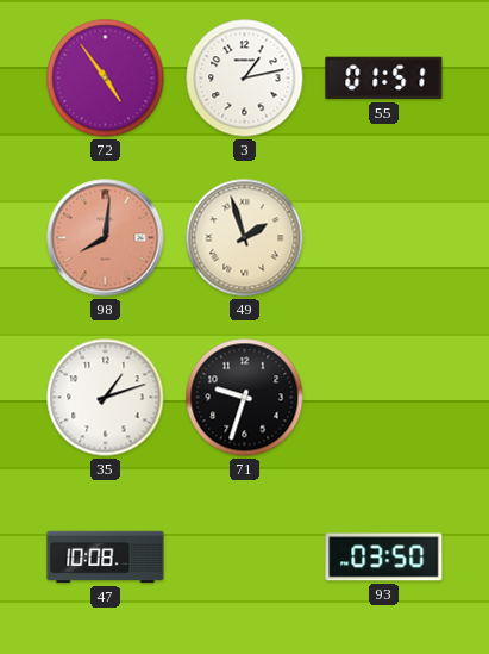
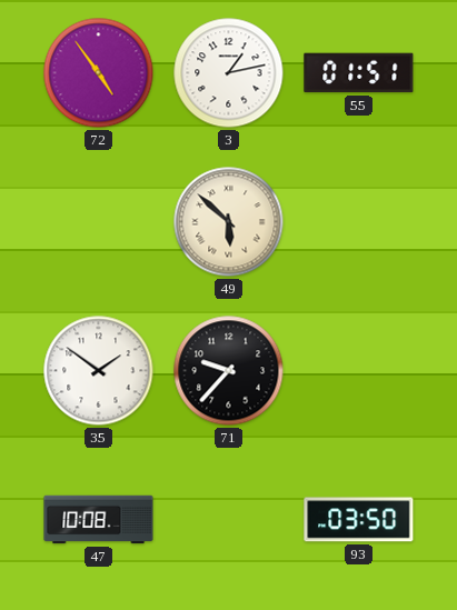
98: 8:01 -> none
49: 1:57 -> 5:52
35: 1:12 -> 1:51
71: 9:33 -> 9:37
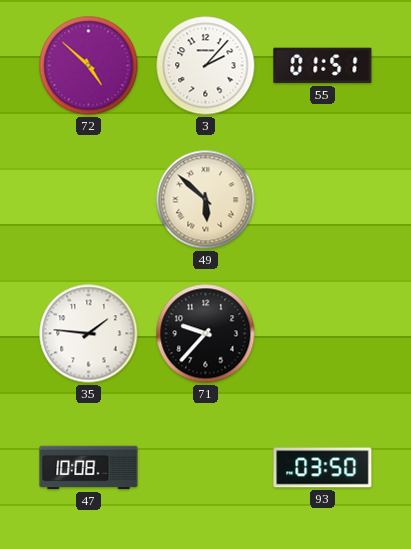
72: 4:54 -> 4:52
3: 1:13 -> 2:07
35: 1:51 -> 1:46
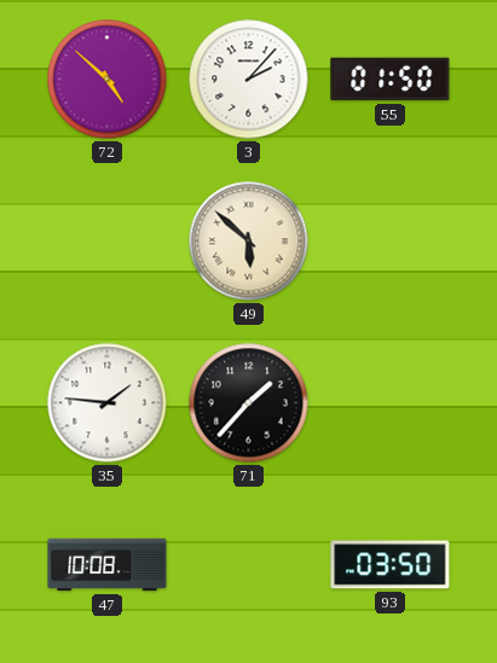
55: 01:51 -> 01:50
71: 9:37 -> 1:37
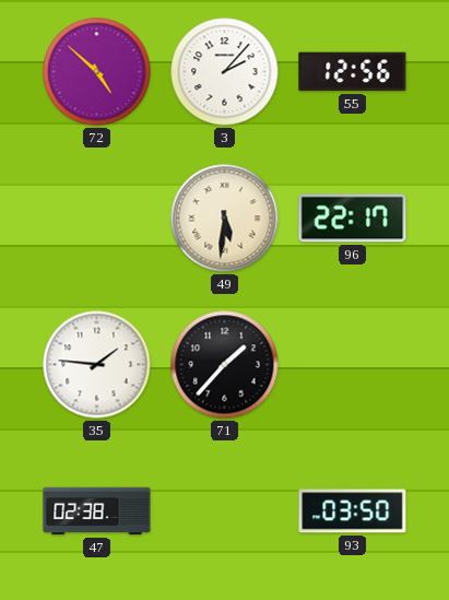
55: 01:50 -> 12:56
49: 5:52 -> 5:31
96: none -> 22:17
47: 10:08 -> 02:38
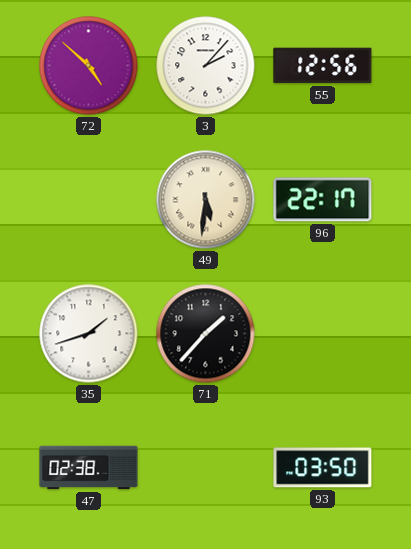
35: 1:46 -> 1:42
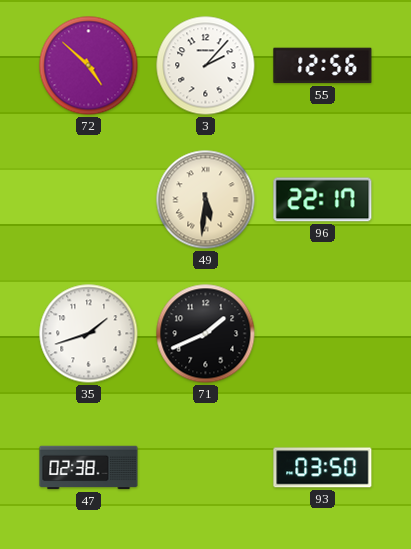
71: 1:37 -> 1:41
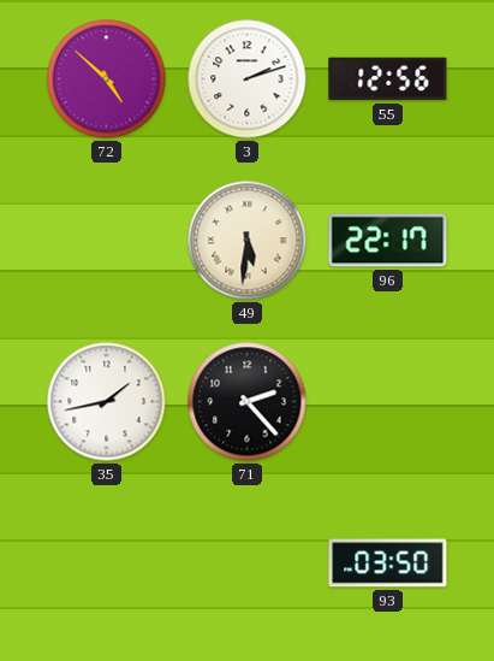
3: 2:07 -> 2:12
35: 1:42 -> 1:43
71: 1:41 -> 2:23
47: 02:38 -> none
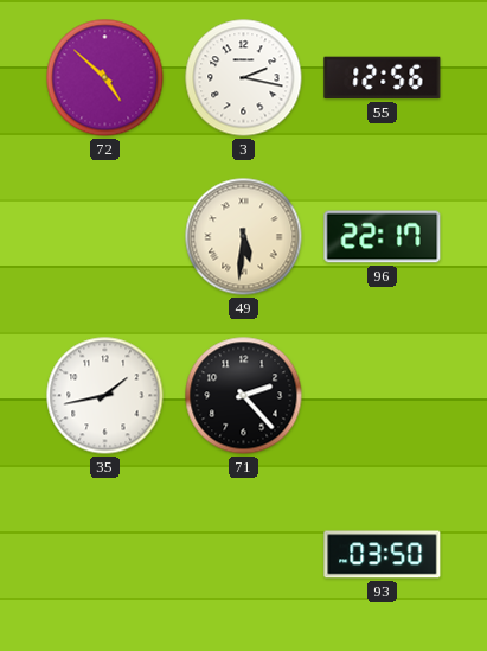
3: 2:12 -> 2:17
